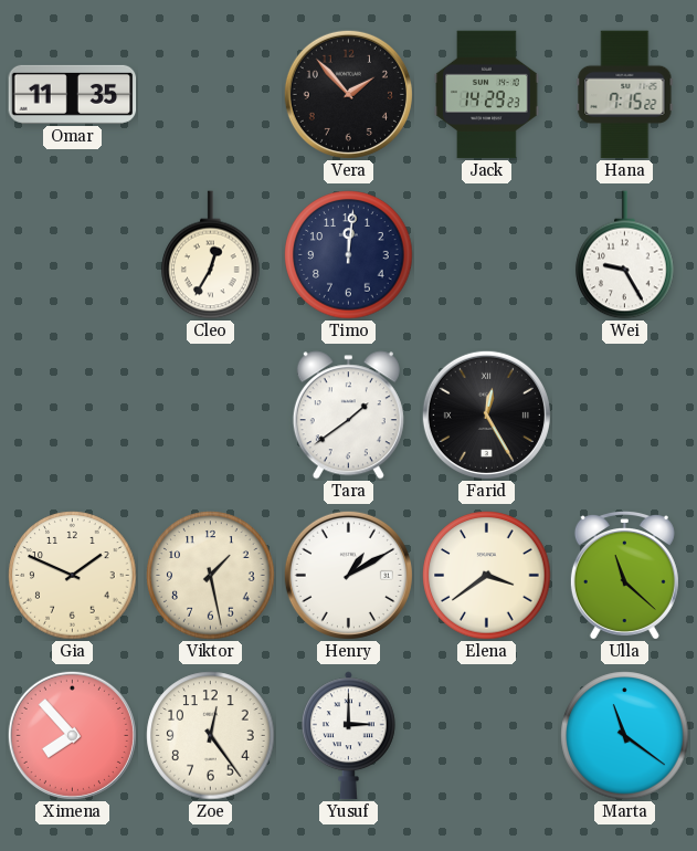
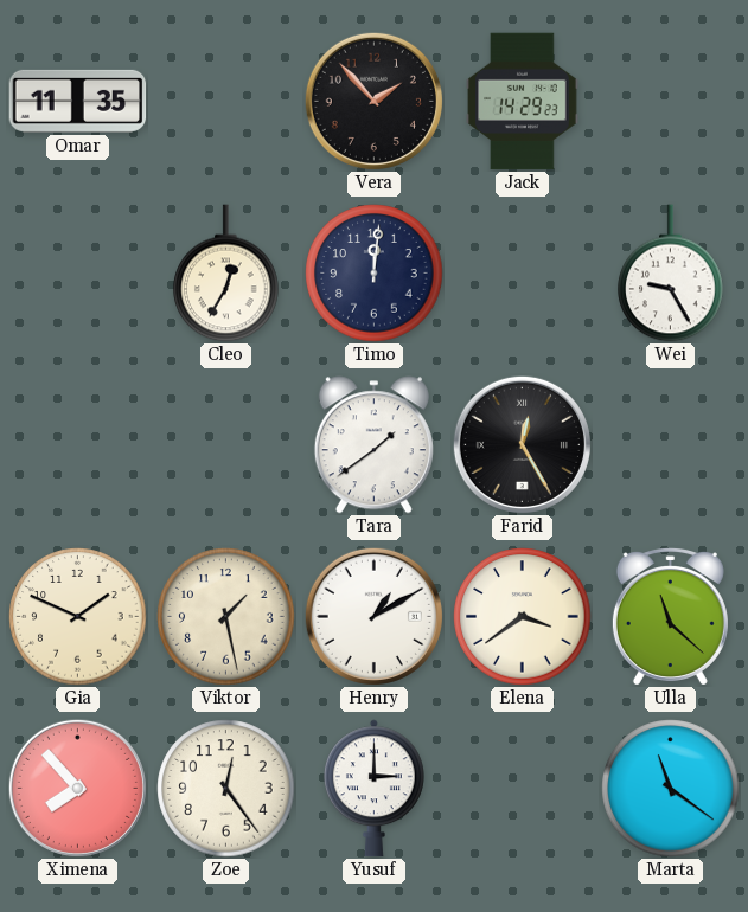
Hana: 7:15 -> none
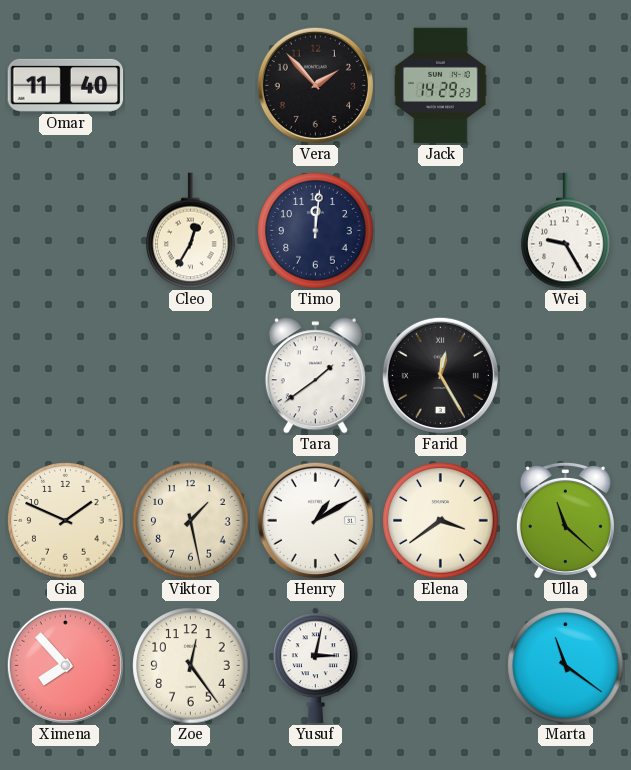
Omar: 11:35 -> 11:40
Yusuf: 3:00 -> 3:02
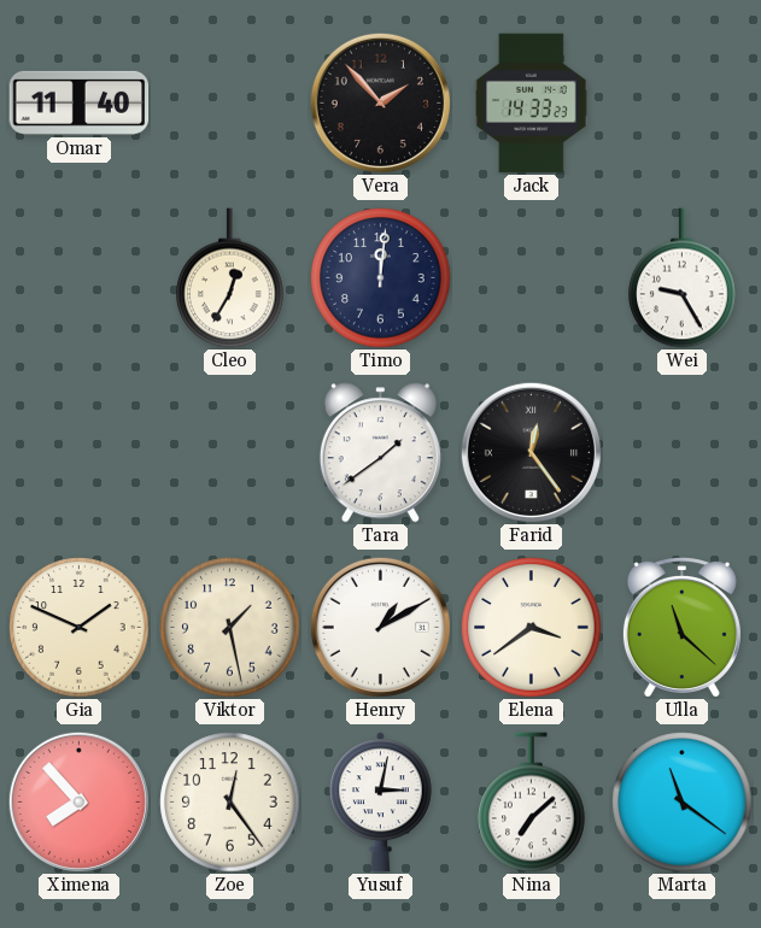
Jack: 14:29 -> 14:33
Farid: 12:25 -> 12:24
Nina: none -> 7:08
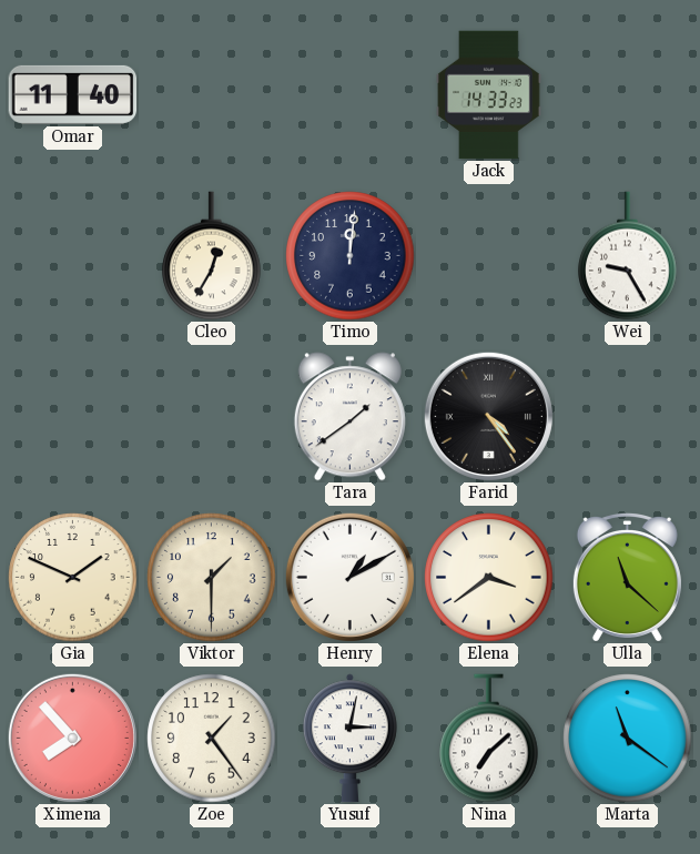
Vera: 1:53 -> none
Farid: 12:24 -> 4:24
Viktor: 1:28 -> 1:30
Zoe: 12:24 -> 1:24
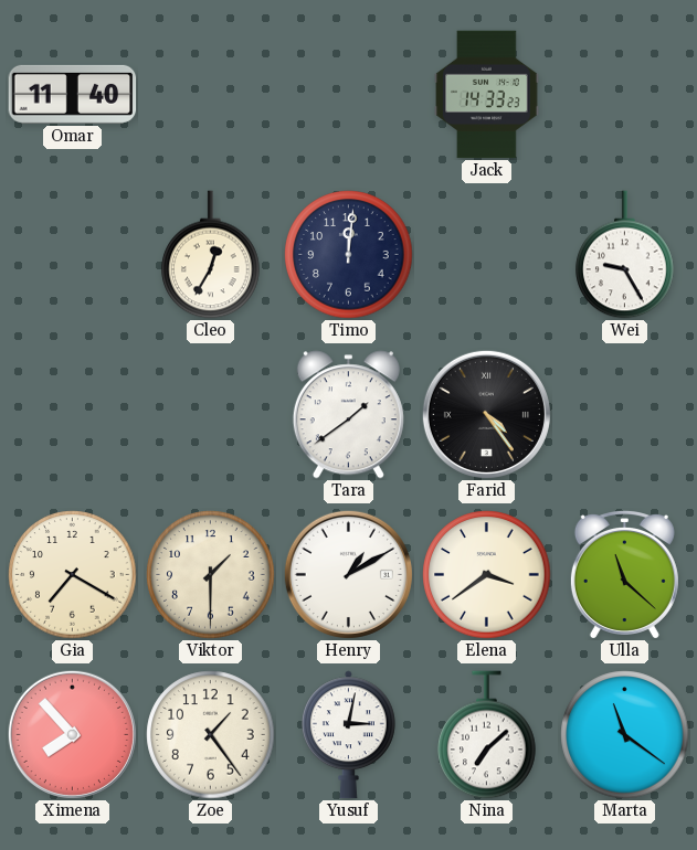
Gia: 1:49 -> 7:20
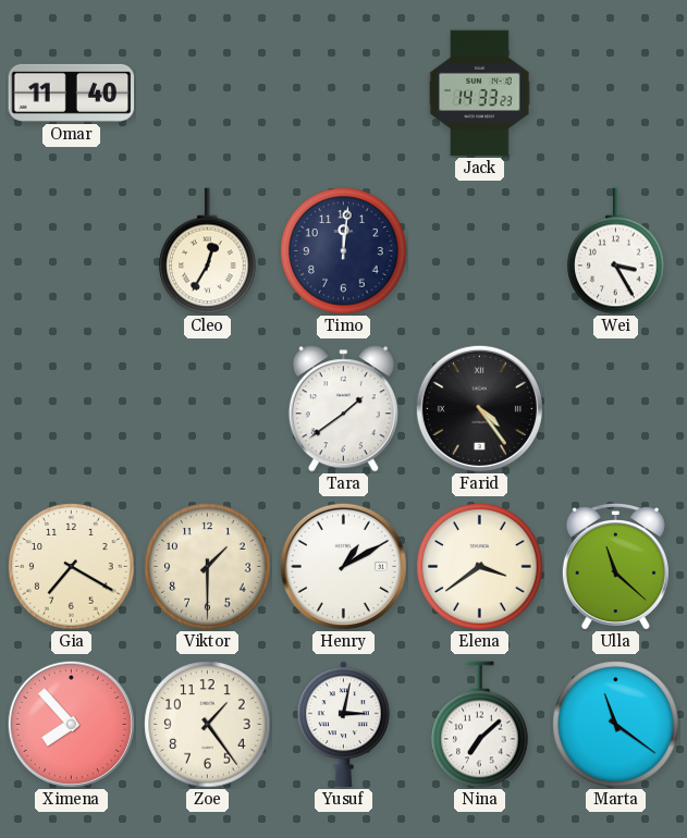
Wei: 9:25 -> 3:25
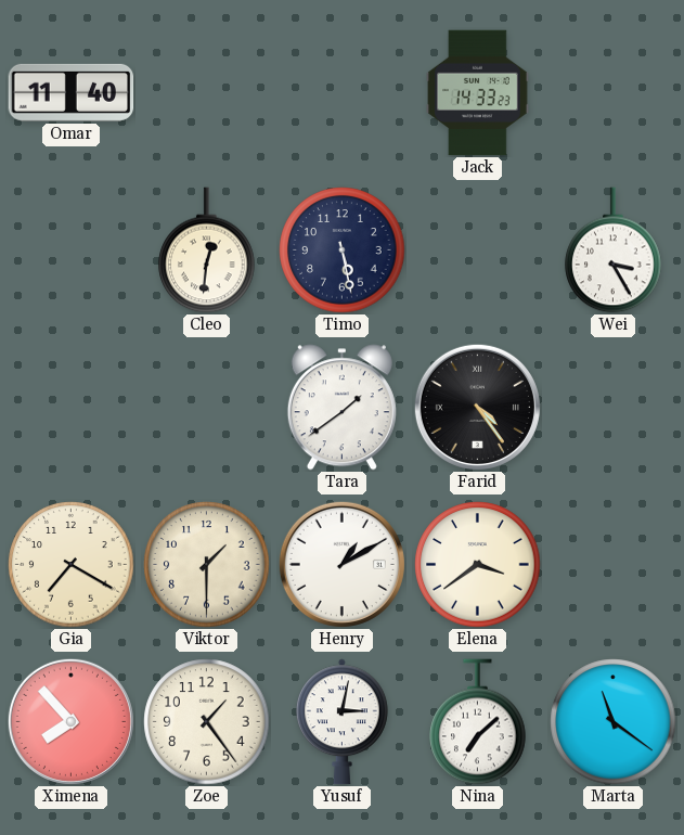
Cleo: 12:35 -> 12:31
Timo: 12:01 -> 5:28
Ulla: 11:22 -> none
